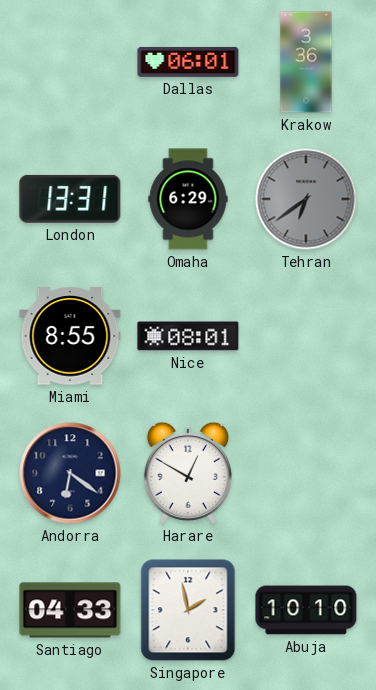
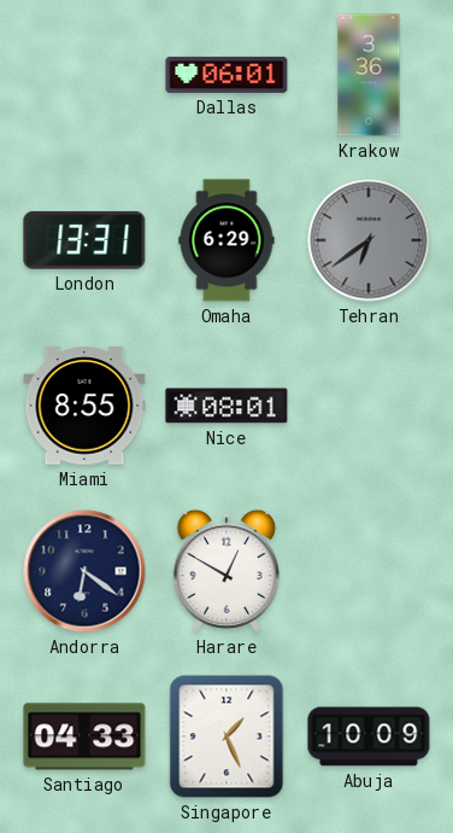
Singapore: 1:58 -> 1:26
Abuja: 10:10 -> 10:09
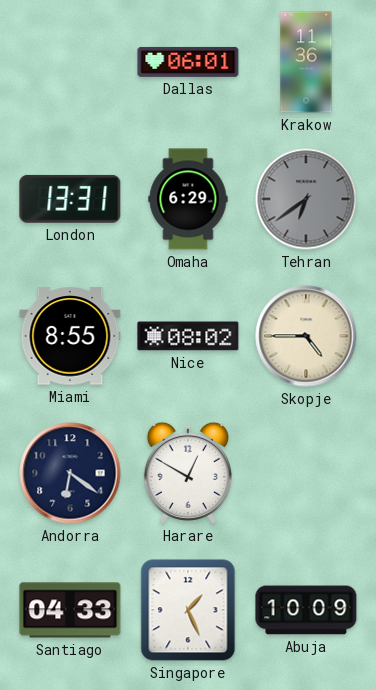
Krakow: 3:36 -> 11:36
Nice: 08:01 -> 08:02
Skopje: none -> 4:45
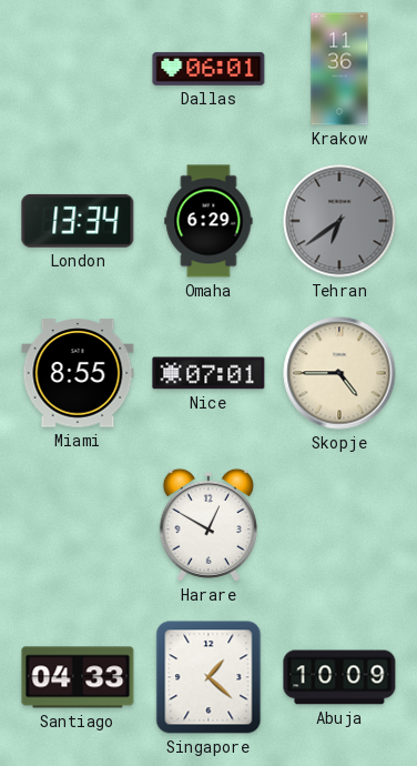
London: 13:31 -> 13:34
Nice: 08:02 -> 07:01
Andorra: 6:21 -> none
Singapore: 1:26 -> 1:22
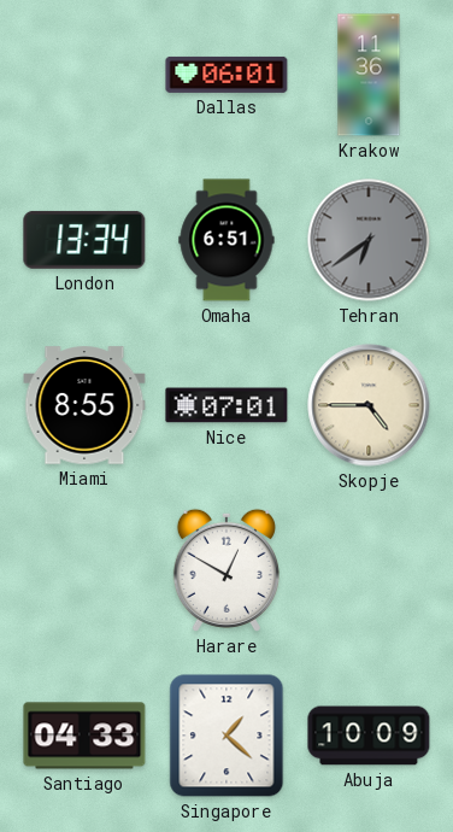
Omaha: 6:29 -> 6:51
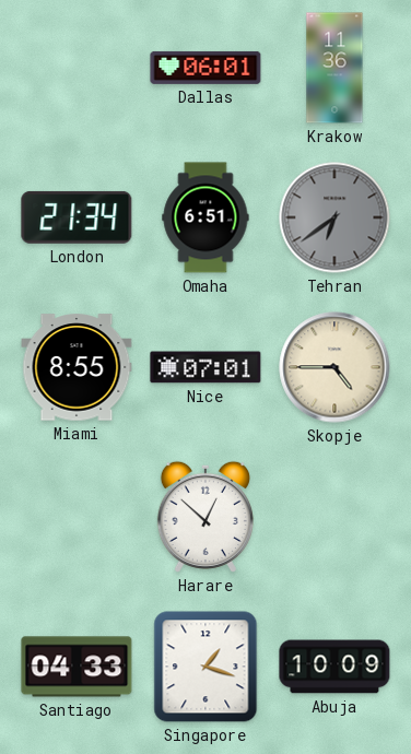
London: 13:34 -> 21:34
Harare: 12:50 -> 12:52
Singapore: 1:22 -> 1:18
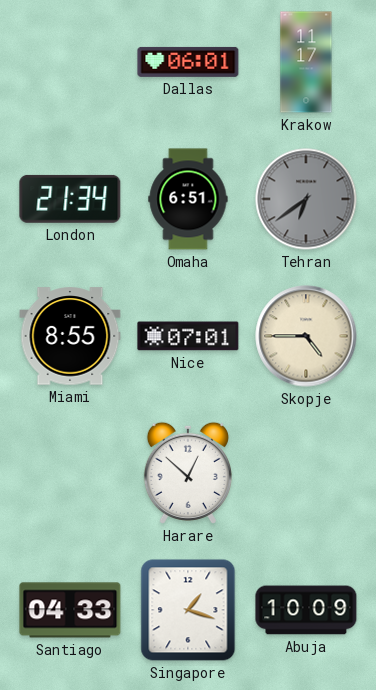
Krakow: 11:36 -> 11:17
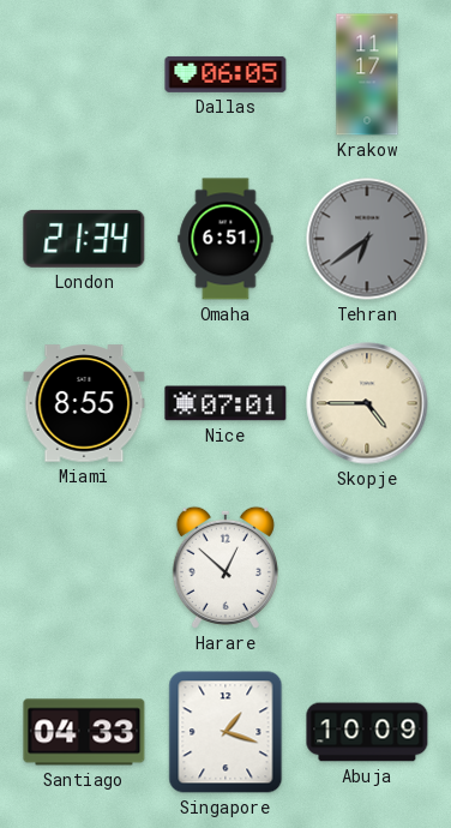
Dallas: 06:01 -> 06:05
